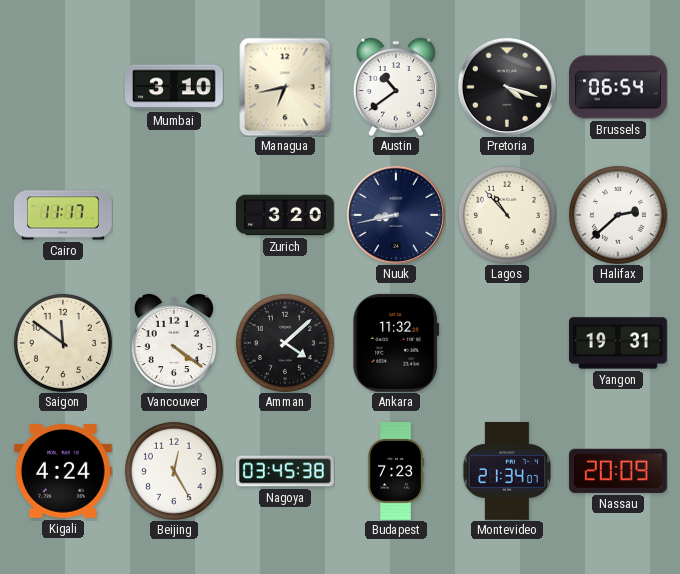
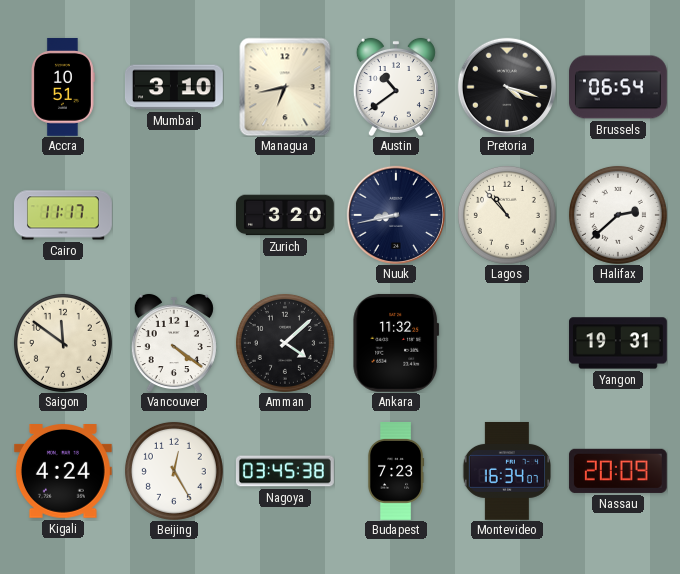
Accra: none -> 10:51
Montevideo: 21:34 -> 16:34
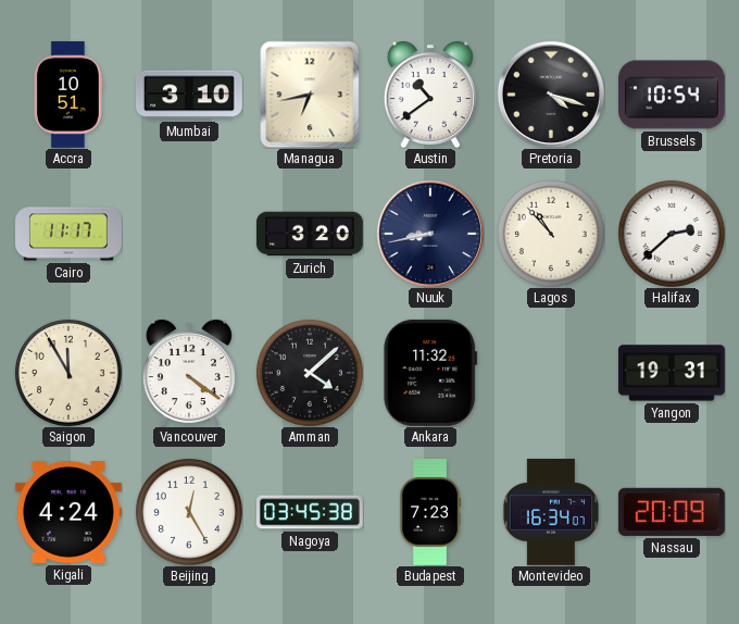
Brussels: 06:54 -> 10:54
Saigon: 11:51 -> 11:55
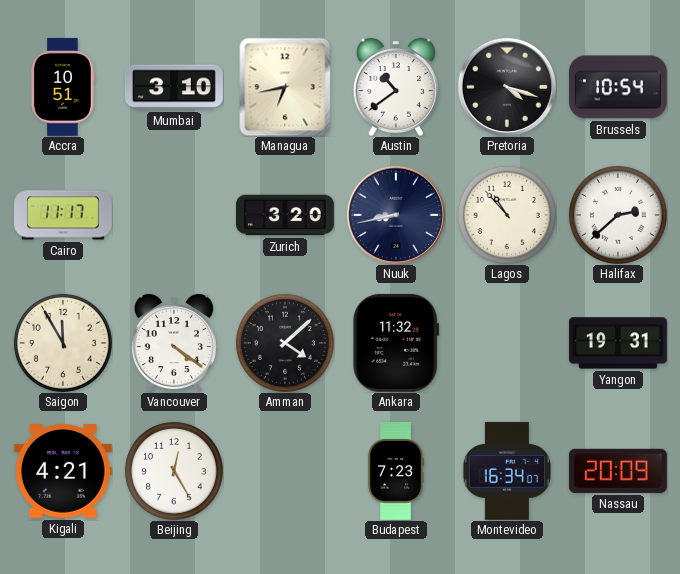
Kigali: 4:24 -> 4:21
Nagoya: 03:45 -> none
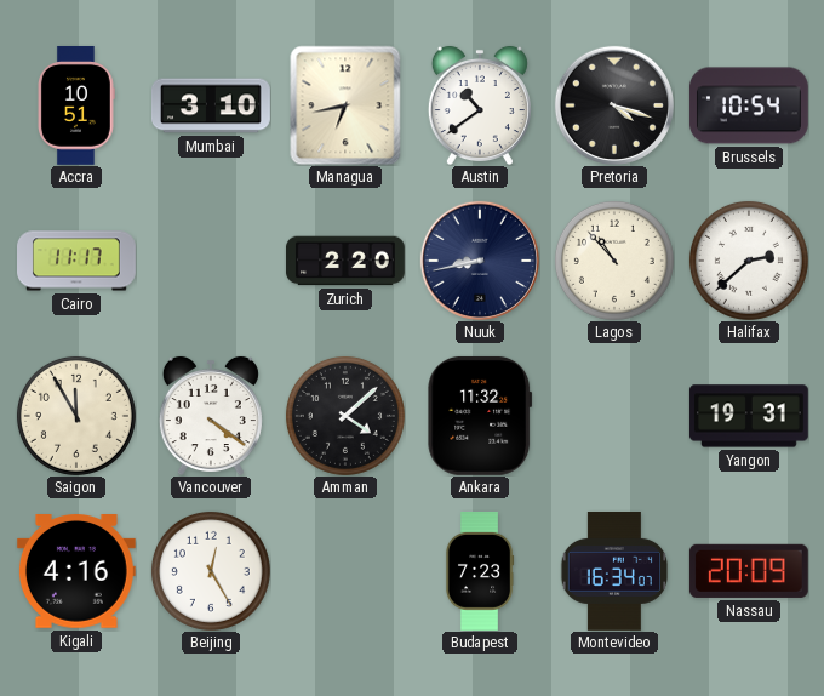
Zurich: 3:20 -> 2:20
Kigali: 4:21 -> 4:16
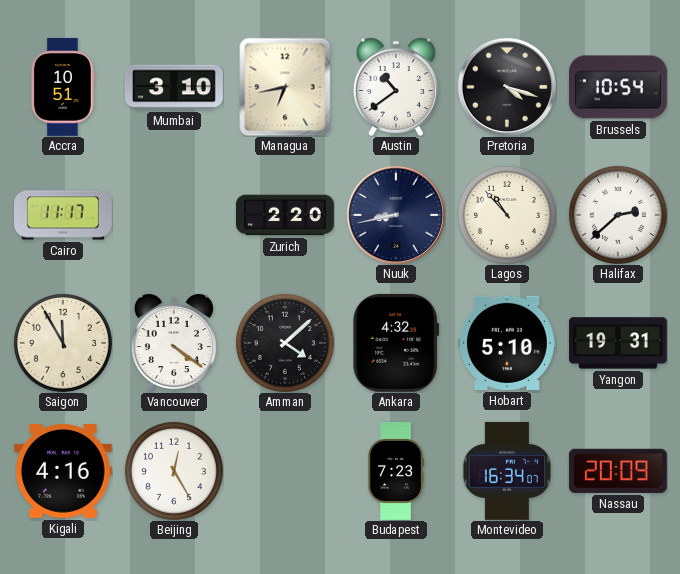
Ankara: 11:32 -> 4:32
Hobart: none -> 5:10
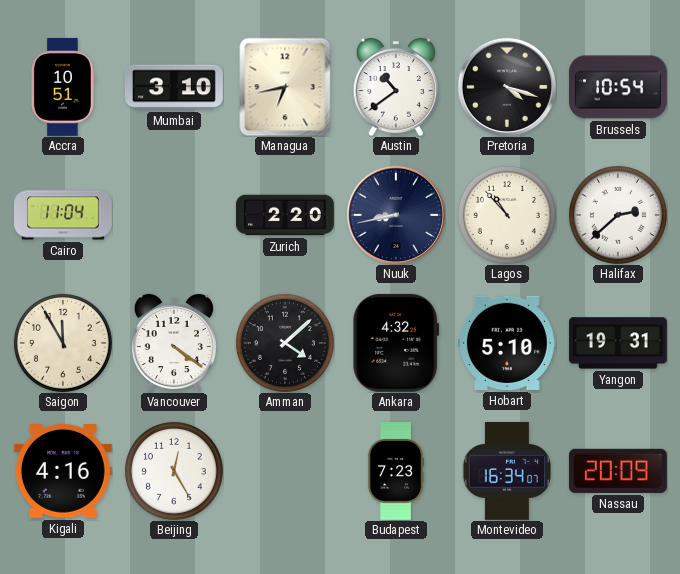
Cairo: 11:17 -> 11:04
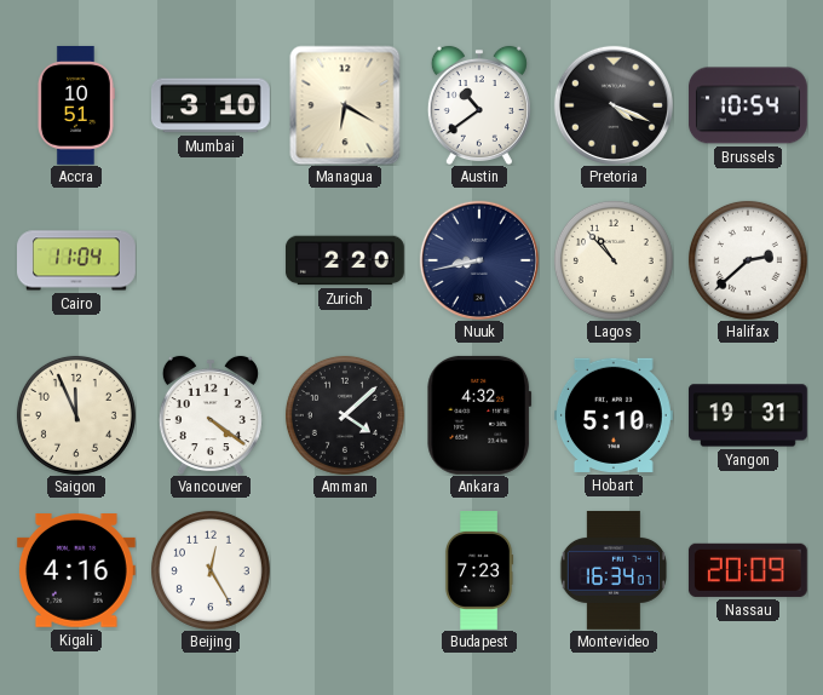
Managua: 6:43 -> 6:20
Pretoria: 4:18 -> 4:19
Saigon: 11:55 -> 11:56
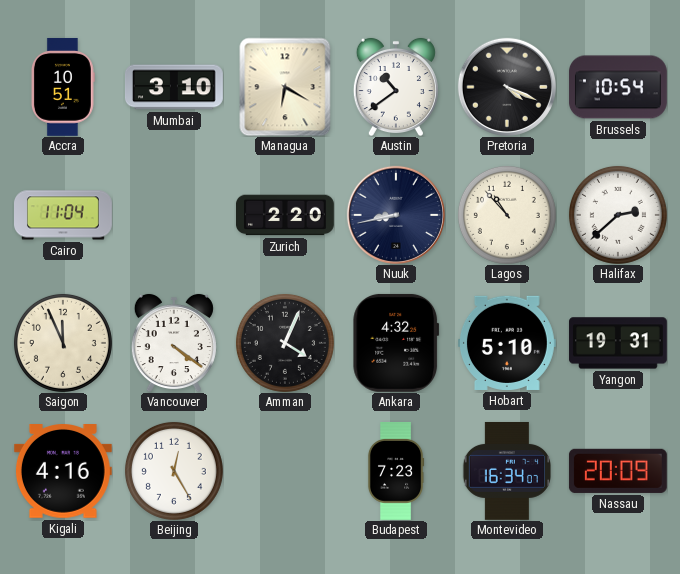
Amman: 4:08 -> 4:04
